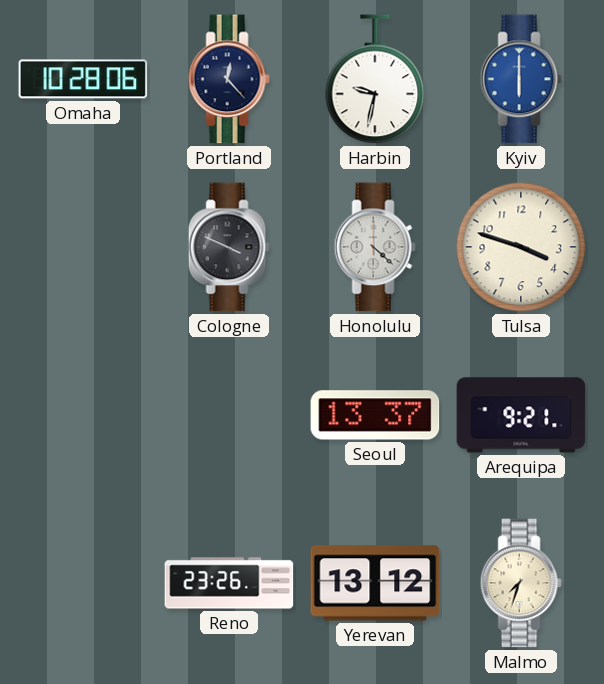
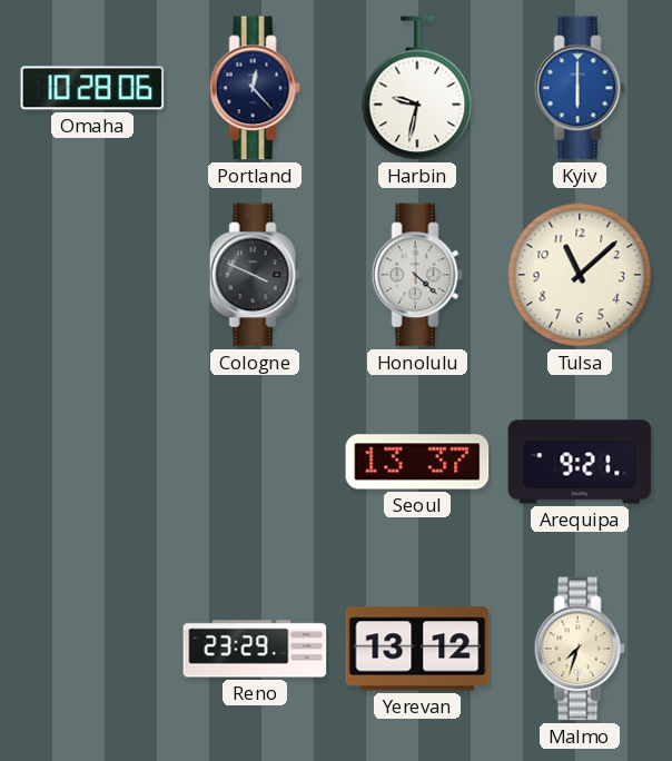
Tulsa: 3:48 -> 11:08
Reno: 23:26 -> 23:29
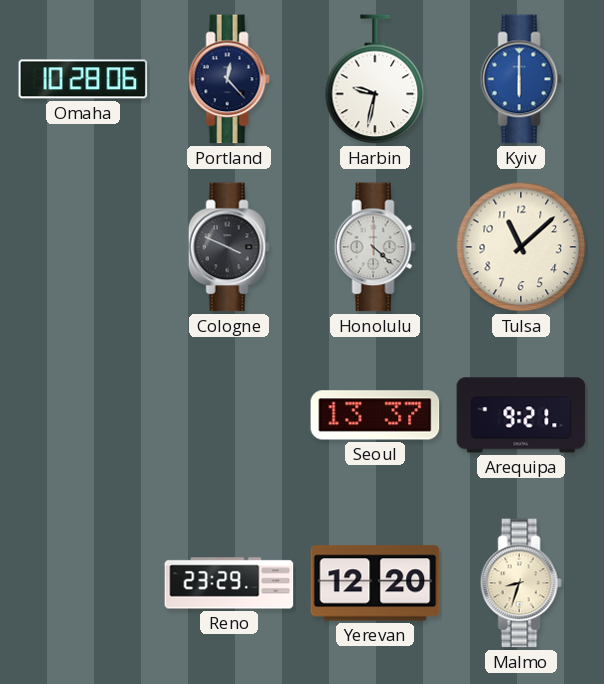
Yerevan: 13:12 -> 12:20
Malmo: 7:33 -> 8:33
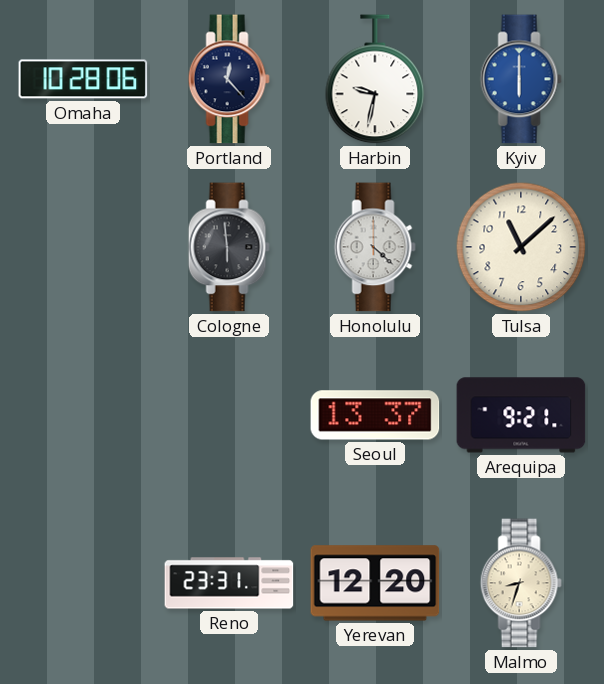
Cologne: 3:49 -> 5:59
Reno: 23:29 -> 23:31
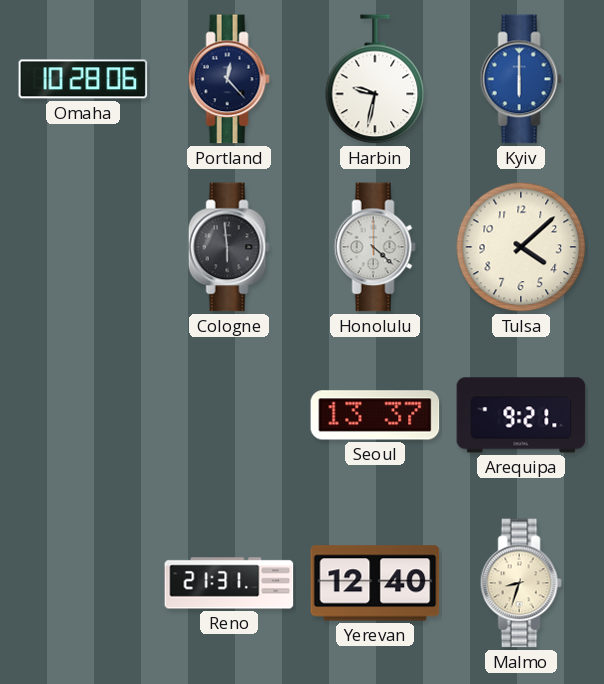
Tulsa: 11:08 -> 4:08
Reno: 23:31 -> 21:31
Yerevan: 12:20 -> 12:40
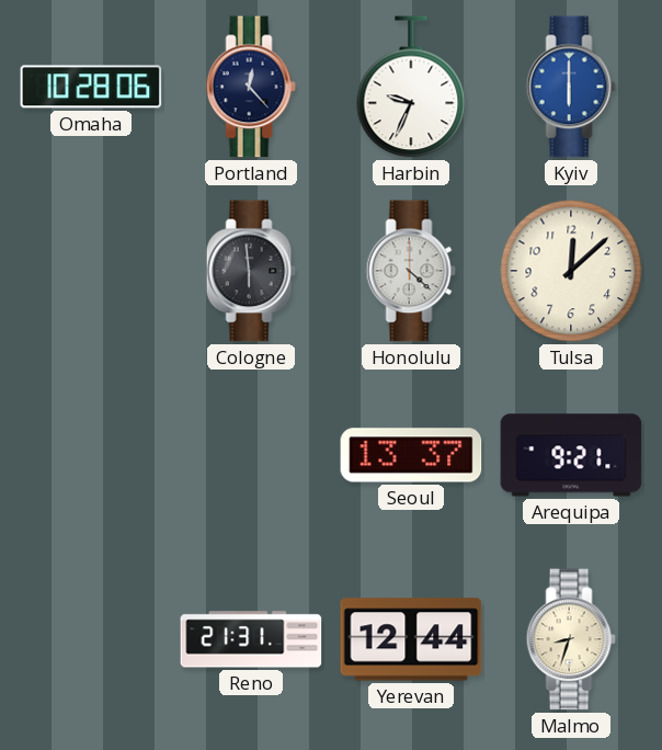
Harbin: 9:32 -> 9:34
Tulsa: 4:08 -> 12:08
Yerevan: 12:40 -> 12:44
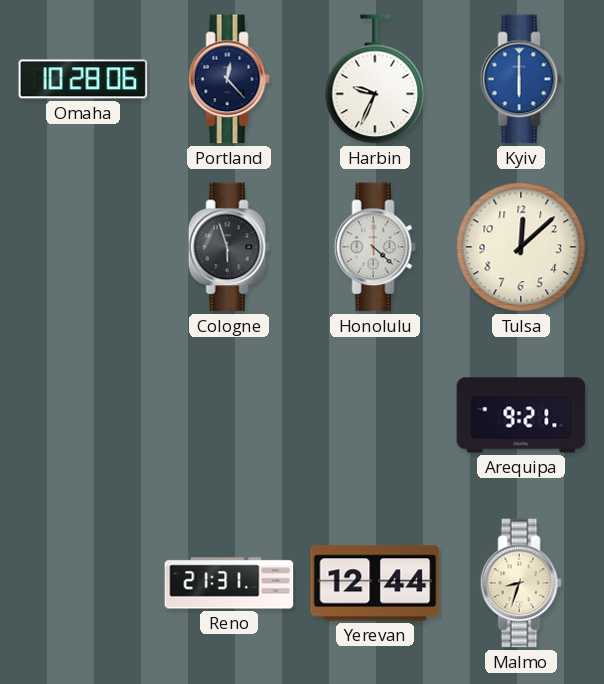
Cologne: 5:59 -> 5:57
Seoul: 13:37 -> none
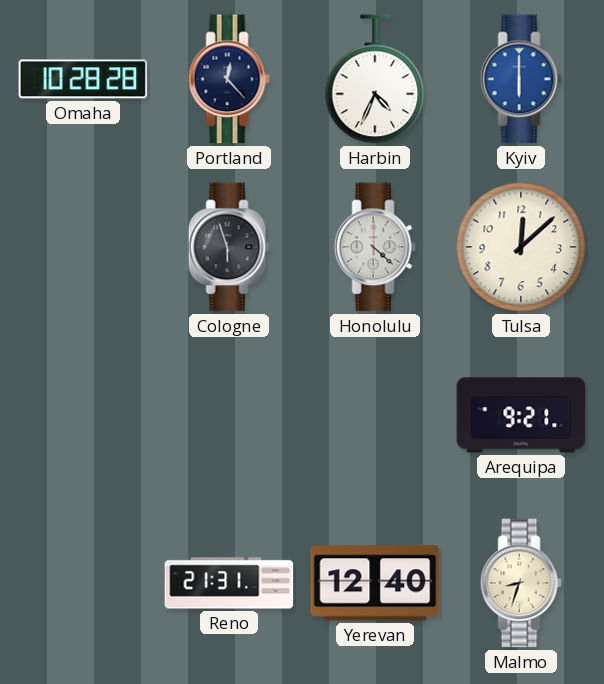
Omaha: 10:28:06 -> 10:28:28
Harbin: 9:34 -> 4:34
Yerevan: 12:44 -> 12:40
